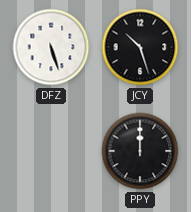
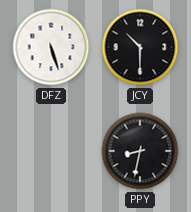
JCY: 10:27 -> 10:30
PPY: 12:00 -> 8:32
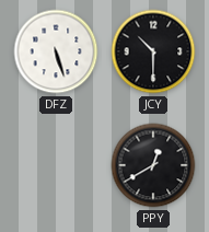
PPY: 8:32 -> 12:40
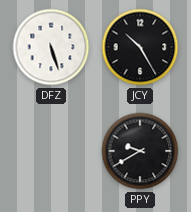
JCY: 10:30 -> 10:25
PPY: 12:40 -> 9:40
